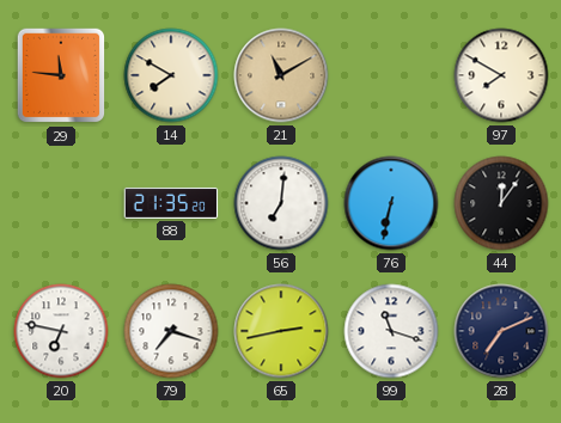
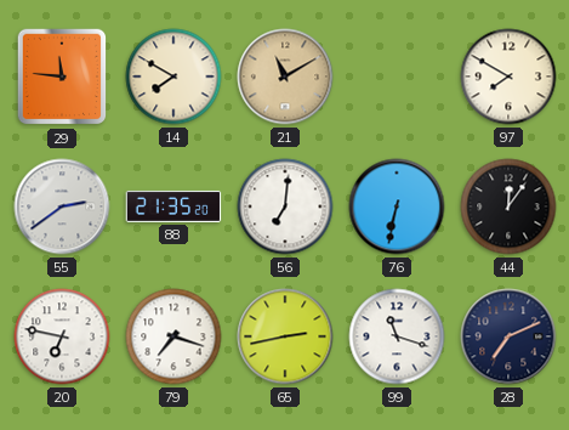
55: none -> 2:39
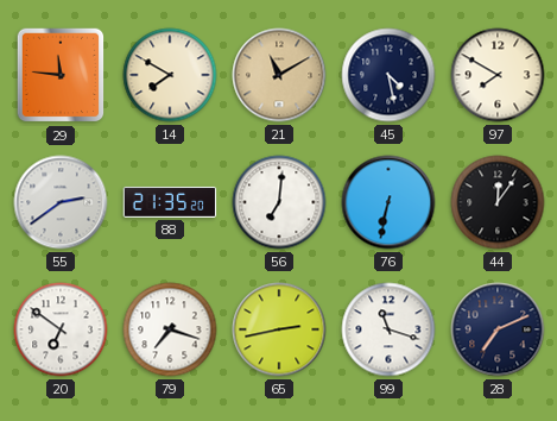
45: none -> 4:28
20: 6:47 -> 6:51
